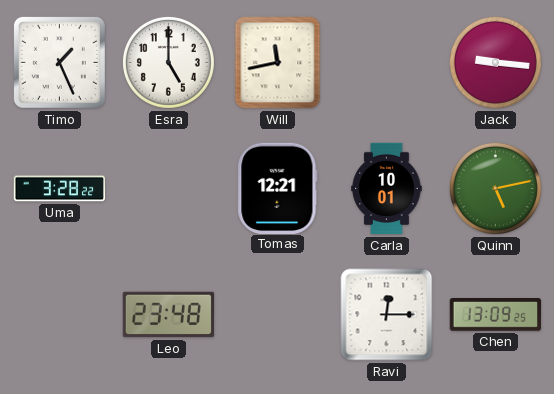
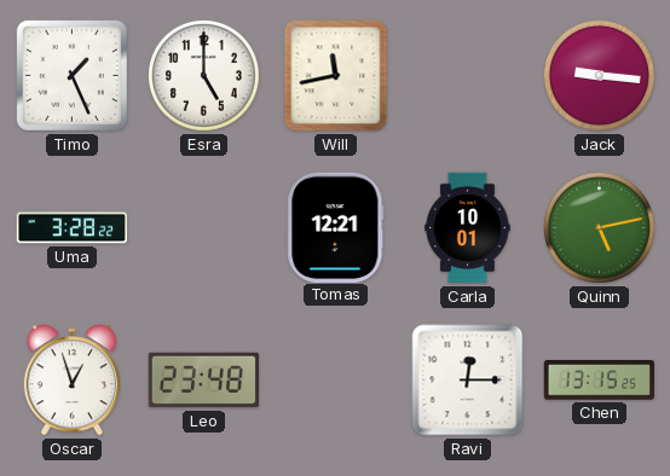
Oscar: none -> 12:57
Chen: 13:09 -> 13:15
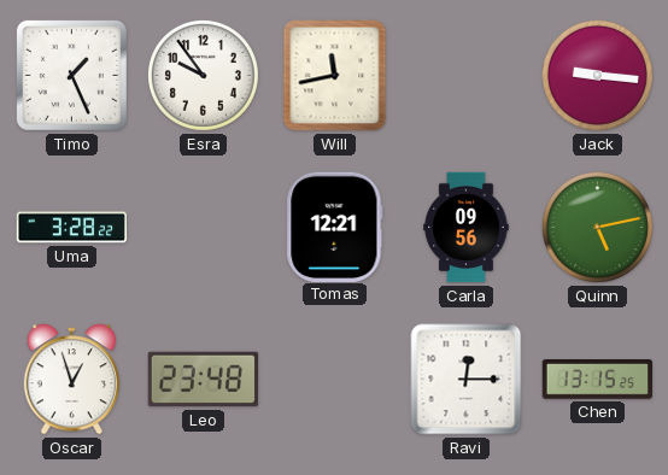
Esra: 5:00 -> 9:54
Carla: 10:01 -> 09:56
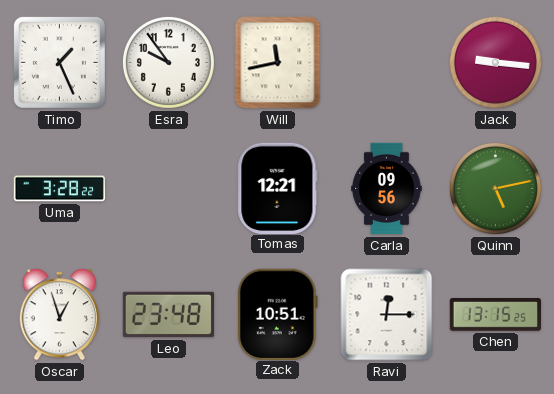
Zack: none -> 10:51
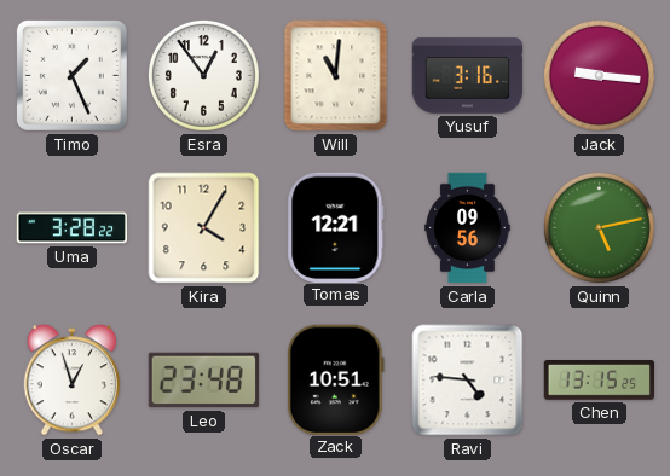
Esra: 9:54 -> 12:54
Will: 11:43 -> 11:01
Yusuf: none -> 3:16
Kira: none -> 4:05
Ravi: 12:15 -> 4:46
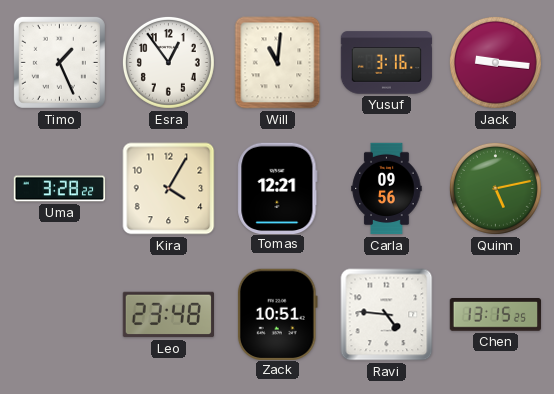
Oscar: 12:57 -> none
